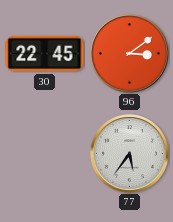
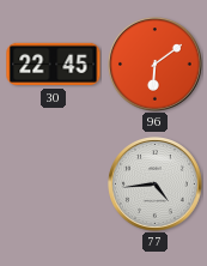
96: 3:09 -> 6:09
77: 5:36 -> 4:44
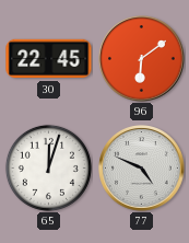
65: none -> 12:03
77: 4:44 -> 4:49
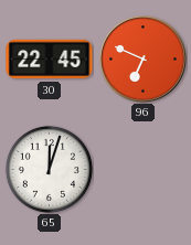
96: 6:09 -> 6:49
77: 4:49 -> none
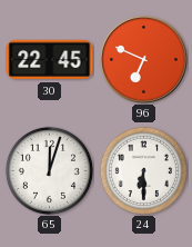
24: none -> 6:30
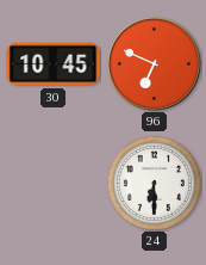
30: 22:45 -> 10:45
65: 12:03 -> none
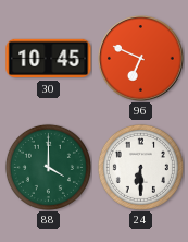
88: none -> 4:00
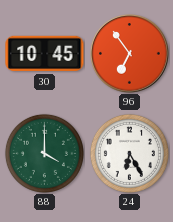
96: 6:49 -> 6:54
24: 6:30 -> 6:25
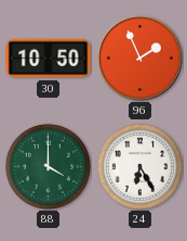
30: 10:45 -> 10:50
96: 6:54 -> 1:56
